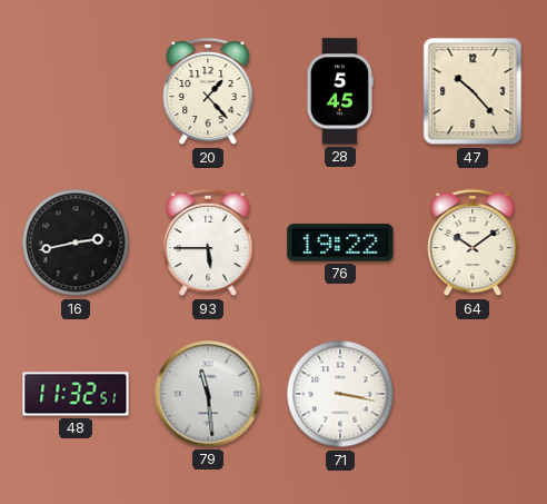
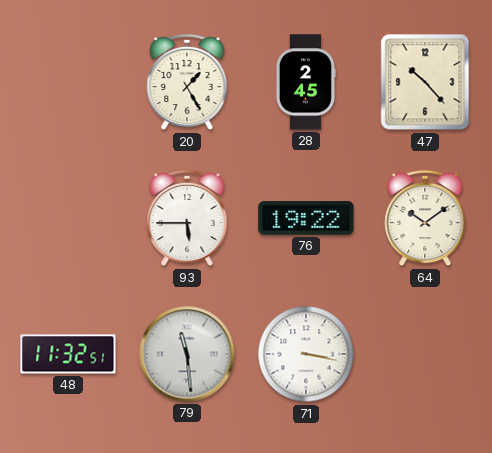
20: 1:23 -> 1:25
28: 5:45 -> 2:45
16: 2:43 -> none
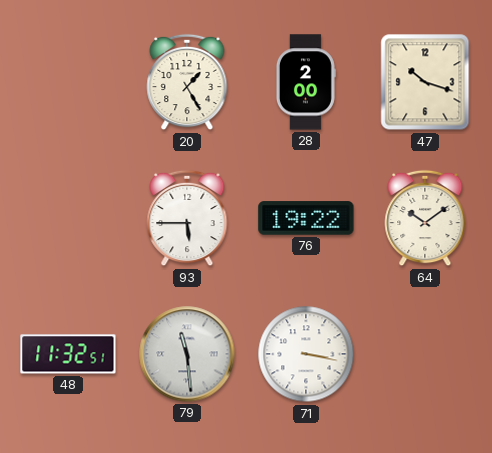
28: 2:45 -> 2:00
47: 10:23 -> 10:18
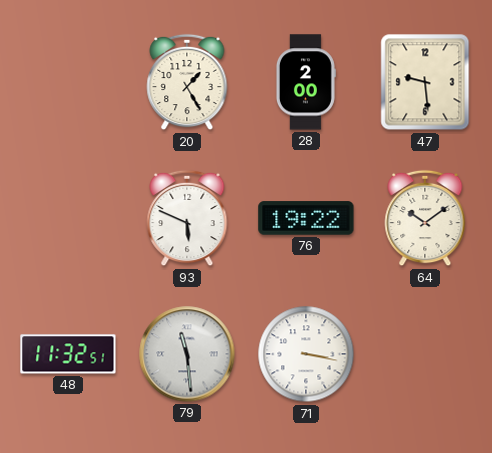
47: 10:18 -> 9:29
93: 5:45 -> 5:49
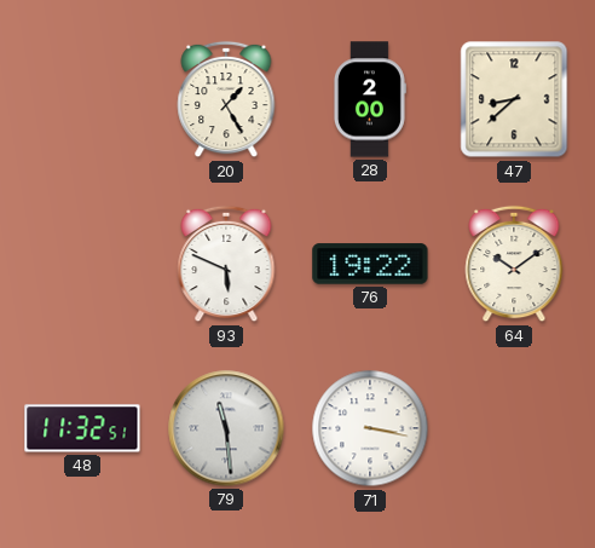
47: 9:29 -> 8:38
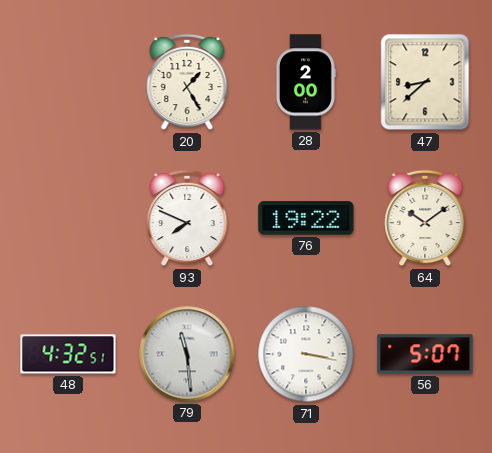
93: 5:49 -> 7:49
48: 11:32 -> 4:32
56: none -> 5:07
